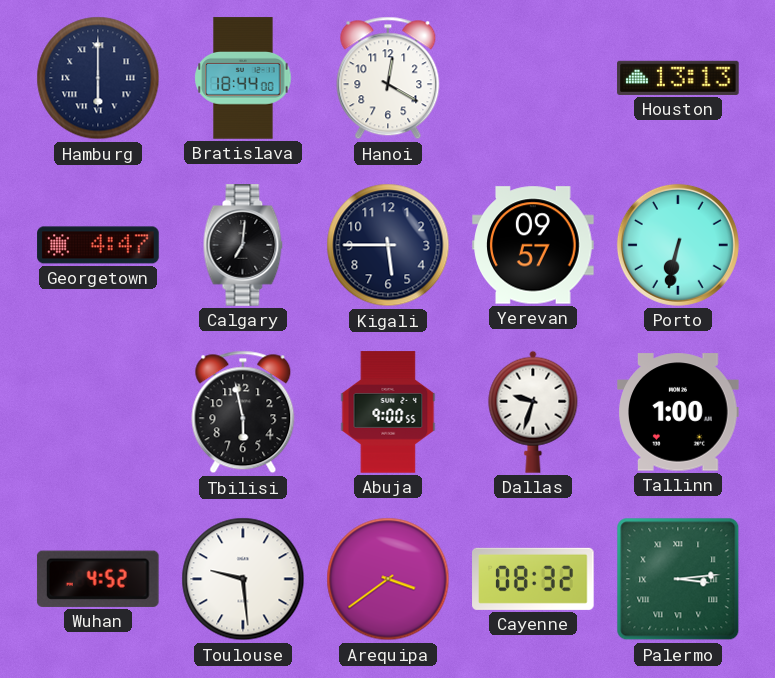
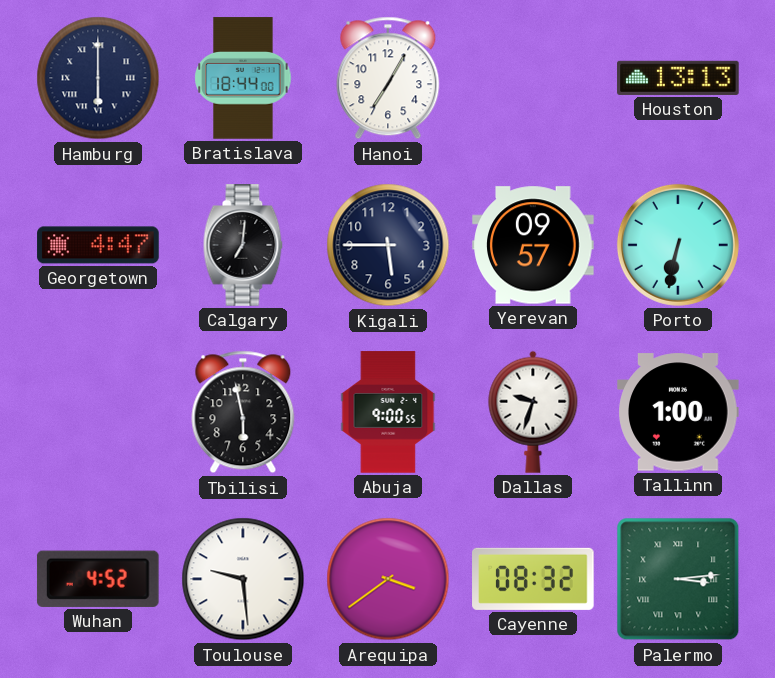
Hanoi: 12:20 -> 7:05
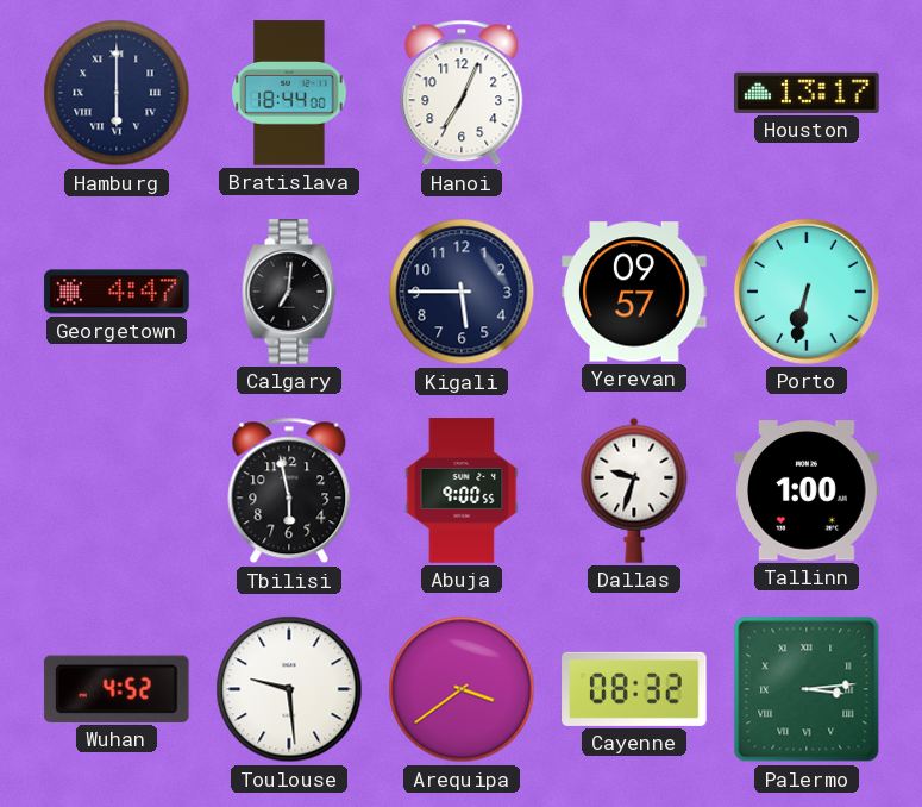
Hanoi: 7:05 -> 7:04
Houston: 13:13 -> 13:17
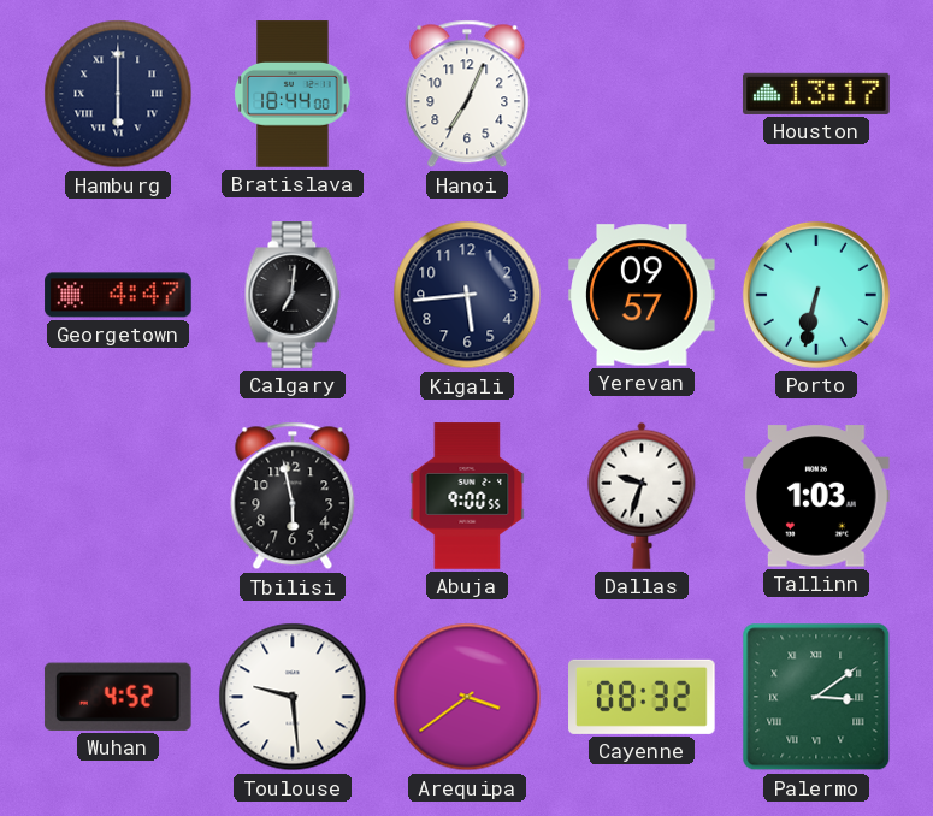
Kigali: 5:45 -> 5:44
Tallinn: 1:00 -> 1:03
Palermo: 3:14 -> 3:09
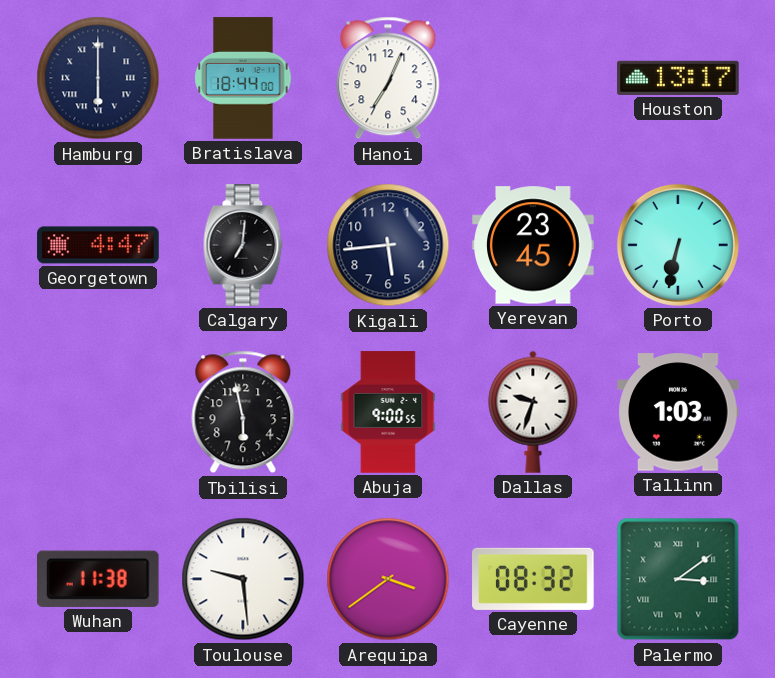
Yerevan: 09:57 -> 23:45
Wuhan: 4:52 -> 11:38
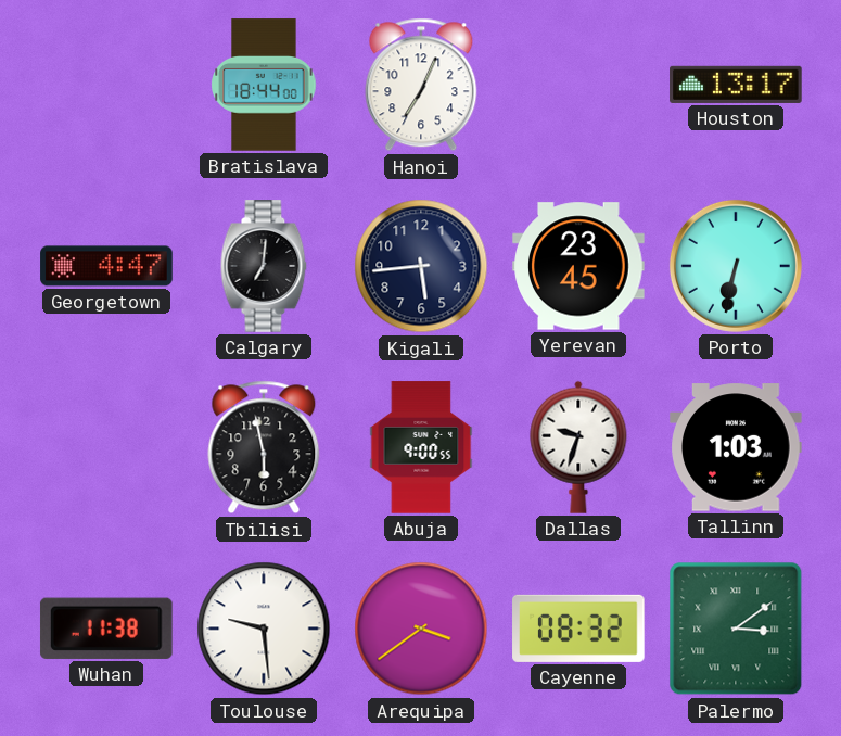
Hamburg: 6:00 -> none
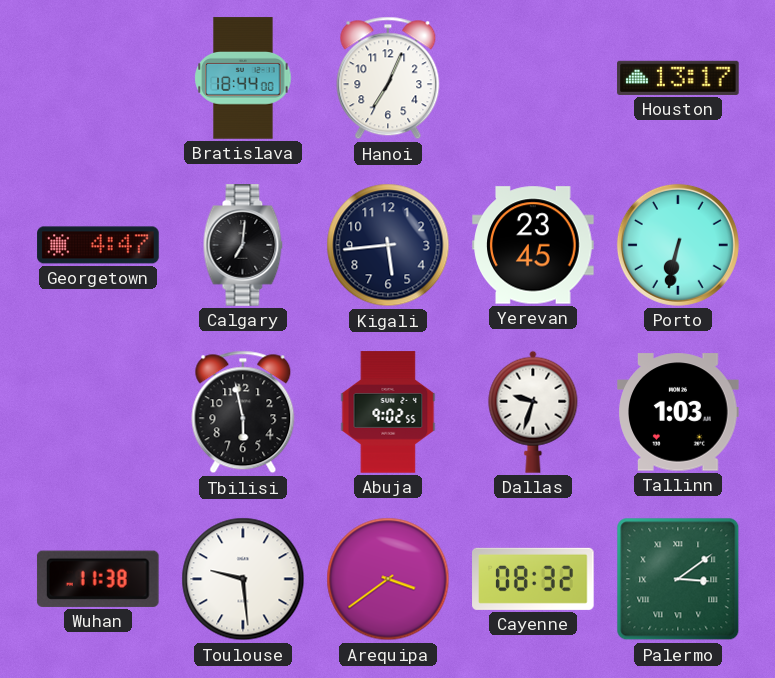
Abuja: 9:00 -> 9:02
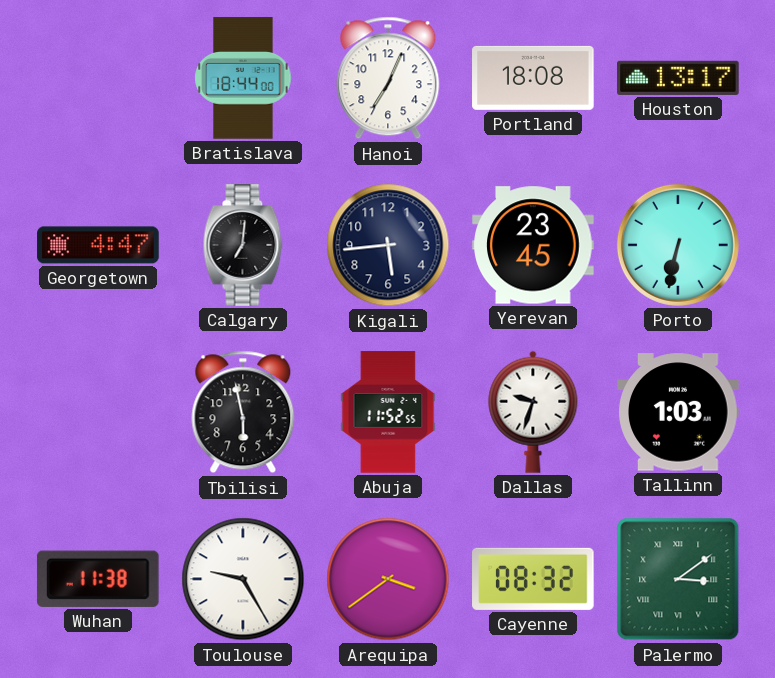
Portland: none -> 18:08
Abuja: 9:02 -> 11:52
Toulouse: 9:29 -> 9:25
